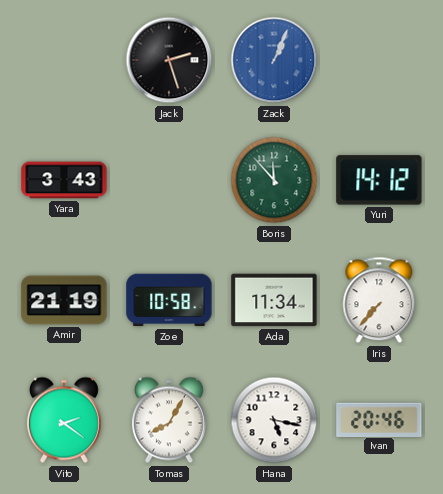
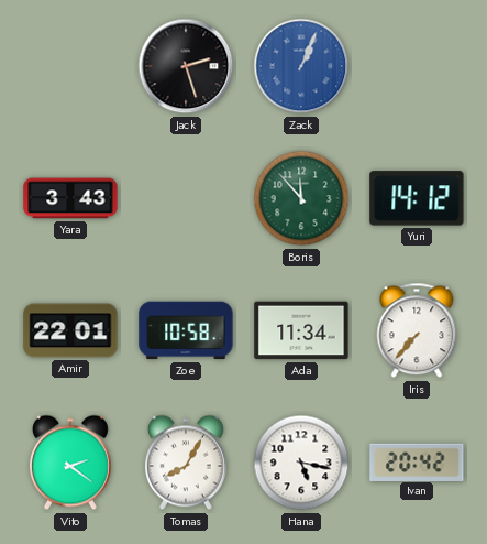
Amir: 21:19 -> 22:01
Ivan: 20:46 -> 20:42
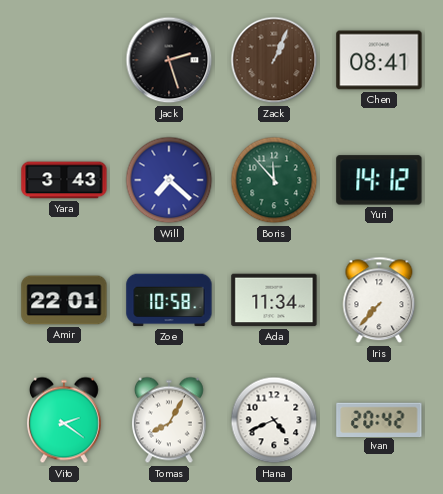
Zack dial: blue -> brown
Chen: none -> 08:41
Will: none -> 7:22
Hana: 5:17 -> 4:41
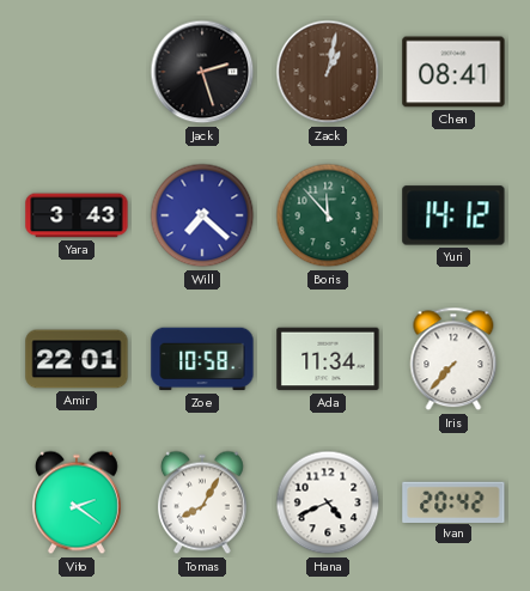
Zack: 1:04 -> 1:02
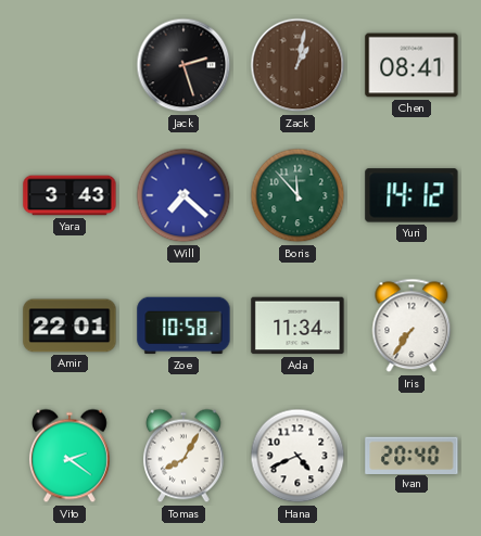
Iris: 7:37 -> 7:36
Ivan: 20:42 -> 20:40
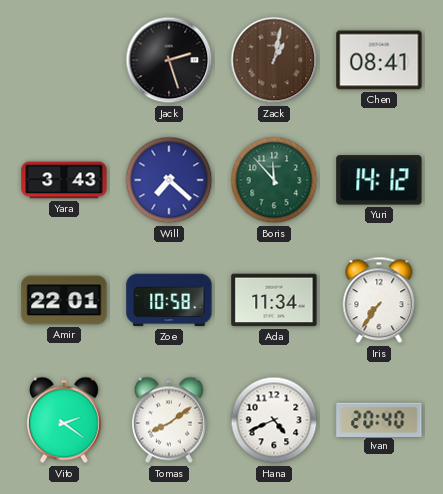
Tomas: 8:05 -> 8:09
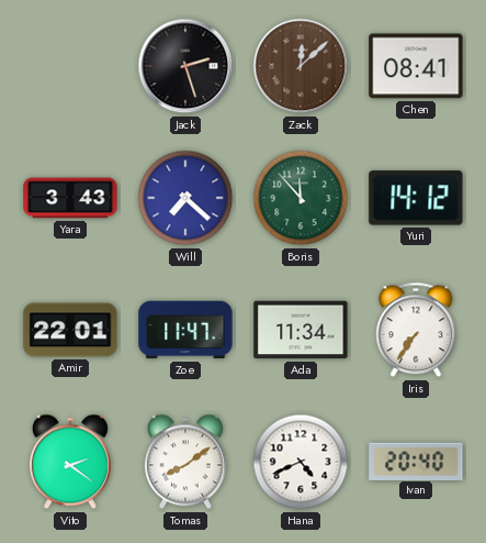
Zack: 1:02 -> 12:08
Zoe: 10:58 -> 11:47
